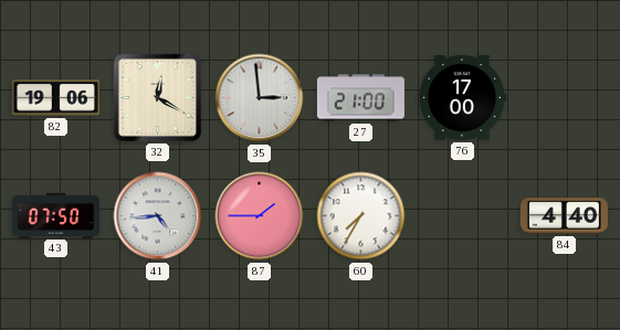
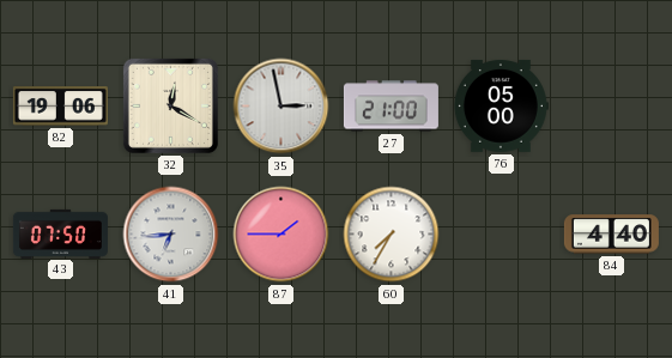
35: 2:59 -> 2:58
76: 17:00 -> 05:00
41: 4:44 -> 6:44
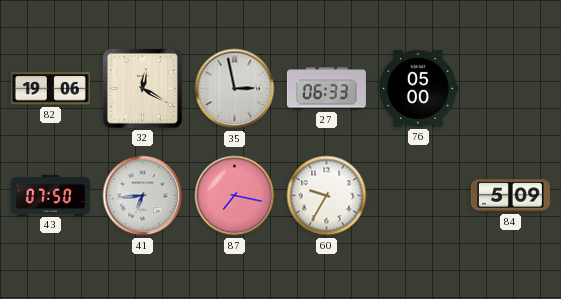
27: 21:00 -> 06:33
87: 1:45 -> 7:17
60: 7:35 -> 9:35
84: 4:40 -> 5:09
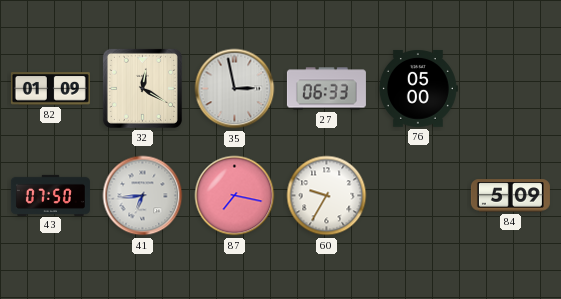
82: 19:06 -> 01:09
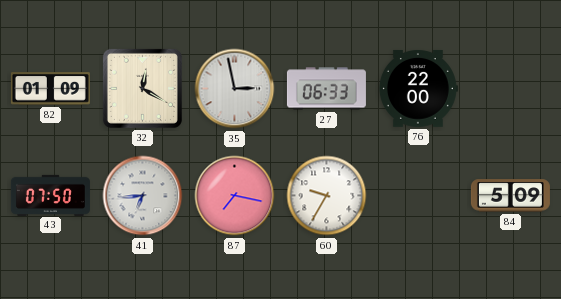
76: 05:00 -> 22:00
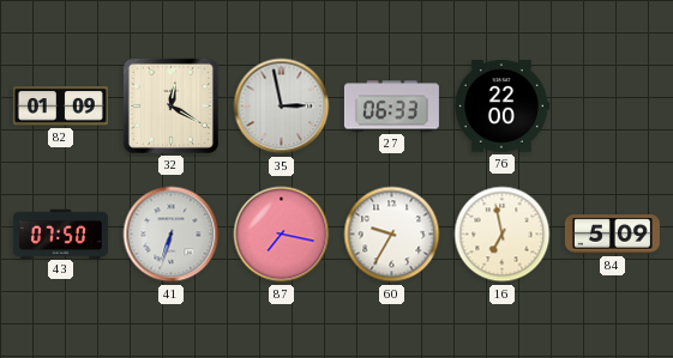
41: 6:44 -> 6:33
16: none -> 6:58
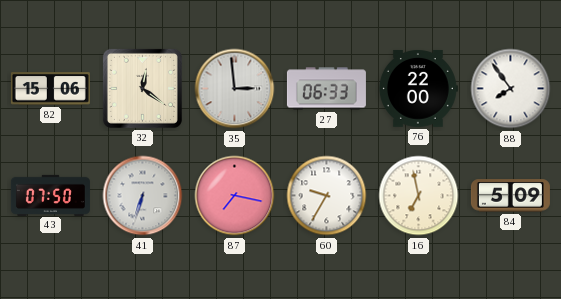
82: 01:09 -> 15:06
32: 12:20 -> 12:21
35: 2:58 -> 2:59
88: none -> 7:54
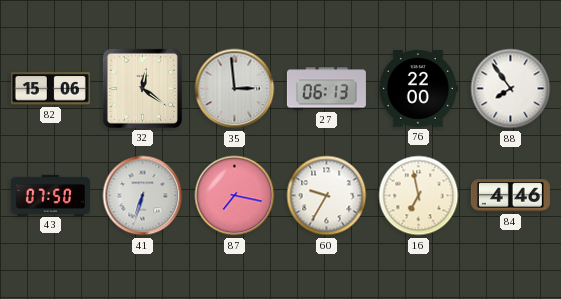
27: 06:33 -> 06:13
84: 5:09 -> 4:46
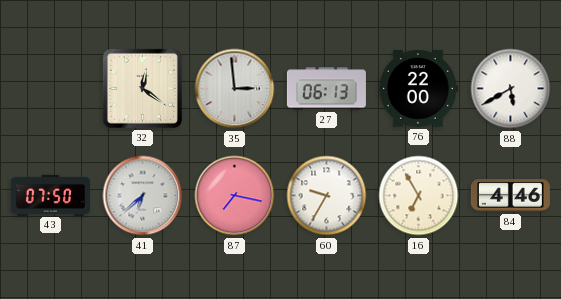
82: 15:06 -> none
88: 7:54 -> 5:40
41: 6:33 -> 6:38
16: 6:58 -> 6:55
